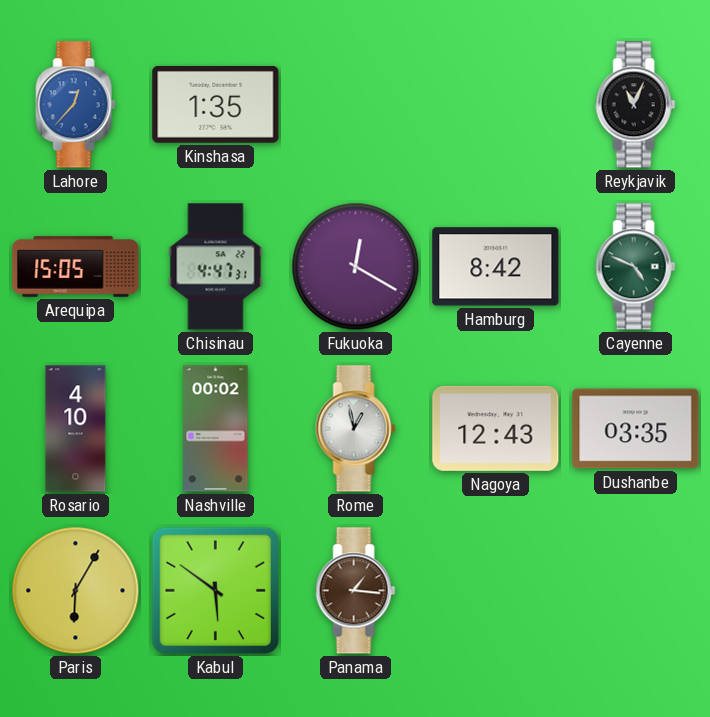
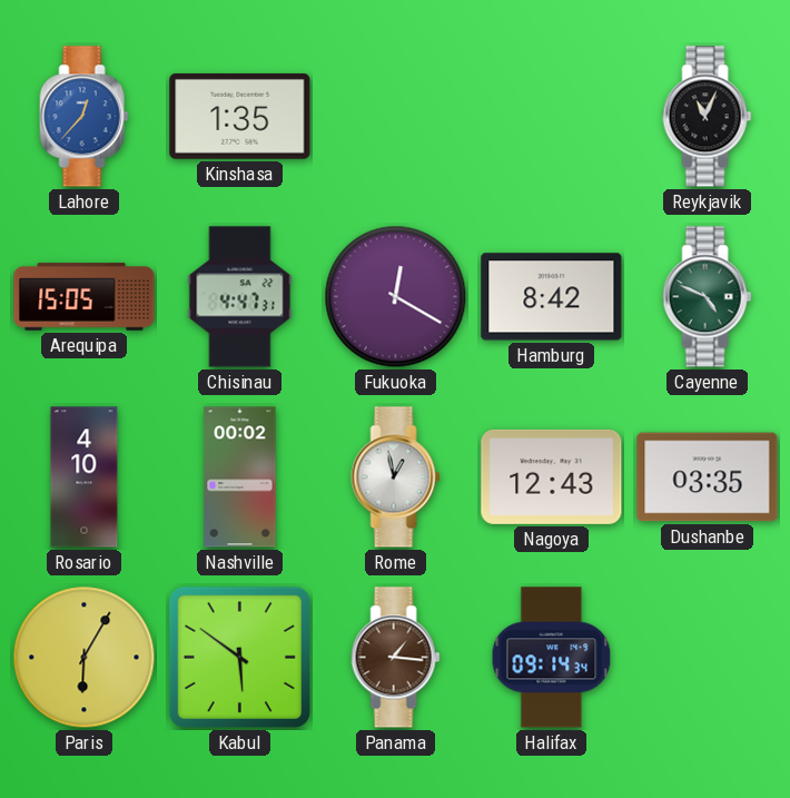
Halifax: none -> 09:14
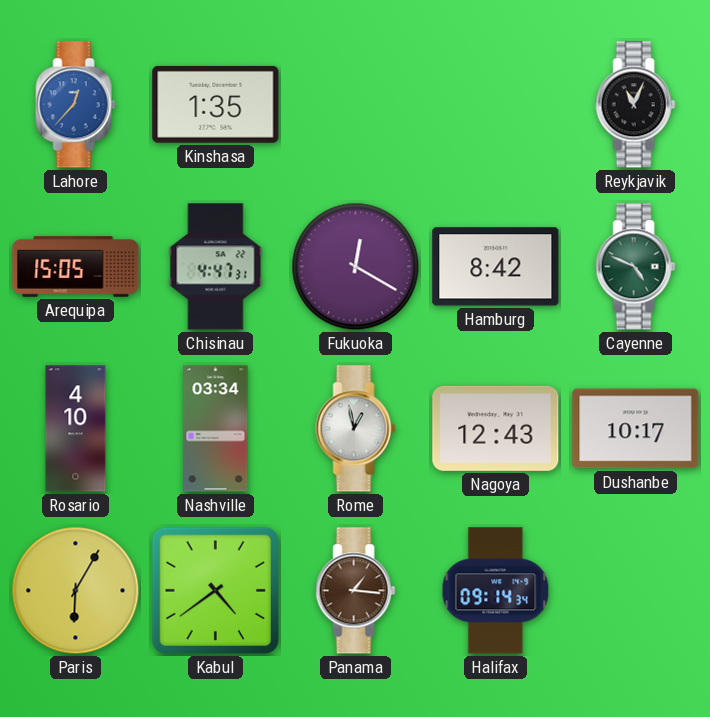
Nashville: 00:02 -> 03:34
Dushanbe: 03:35 -> 10:17
Kabul: 5:51 -> 4:39
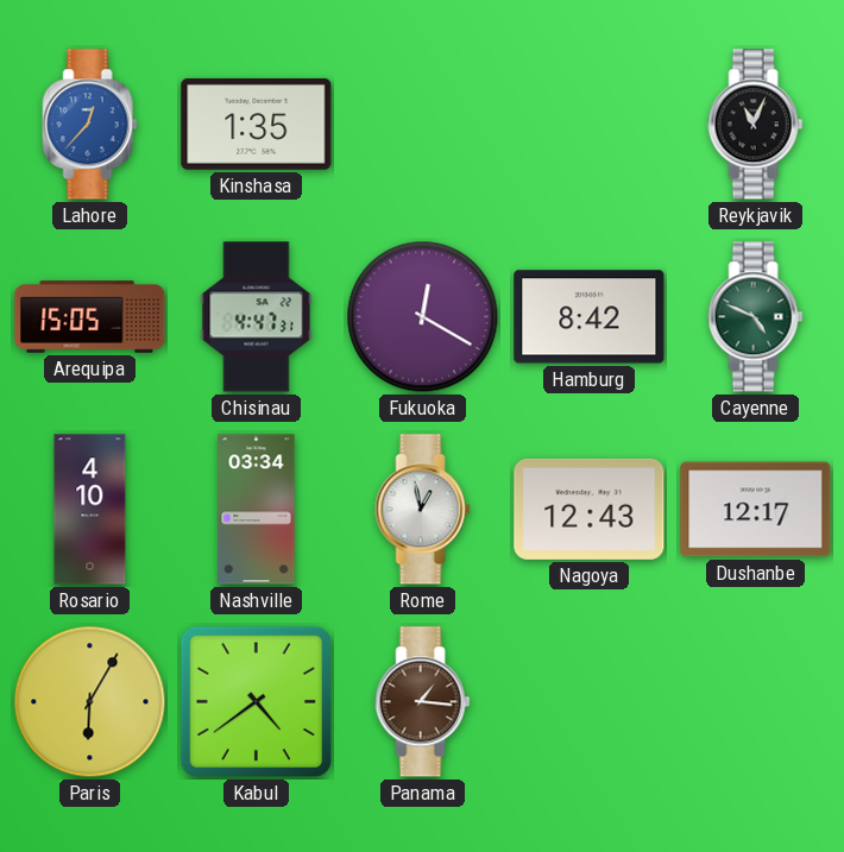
Dushanbe: 10:17 -> 12:17
Halifax: 09:14 -> none
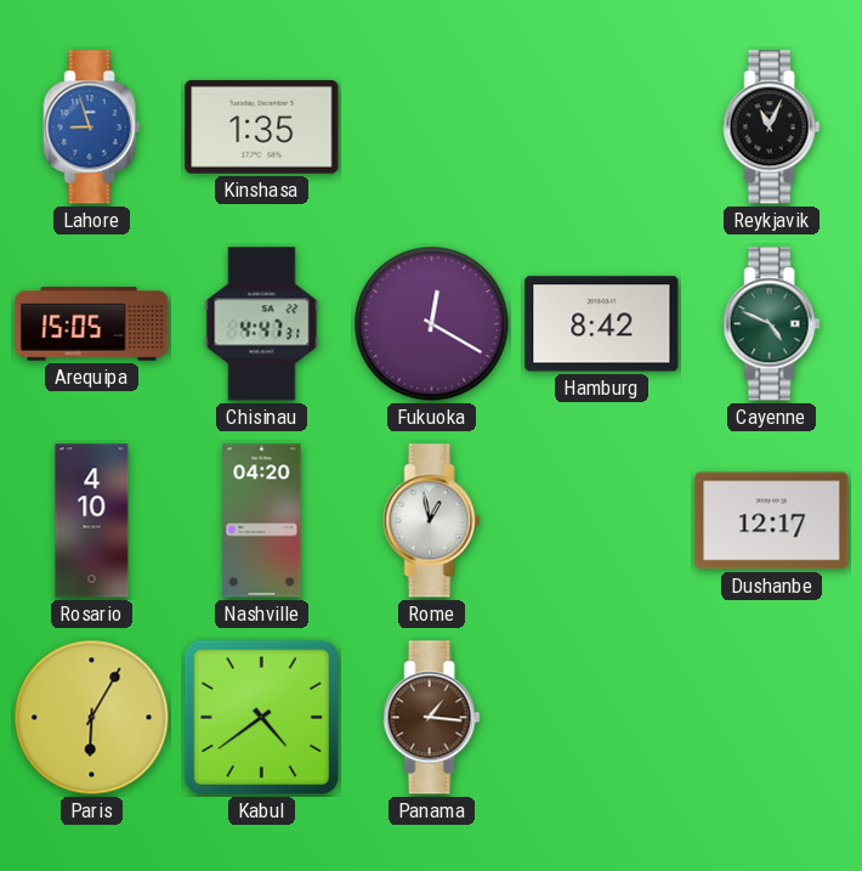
Lahore: 12:37 -> 8:57
Nashville: 03:34 -> 04:20
Nagoya: 12:43 -> none
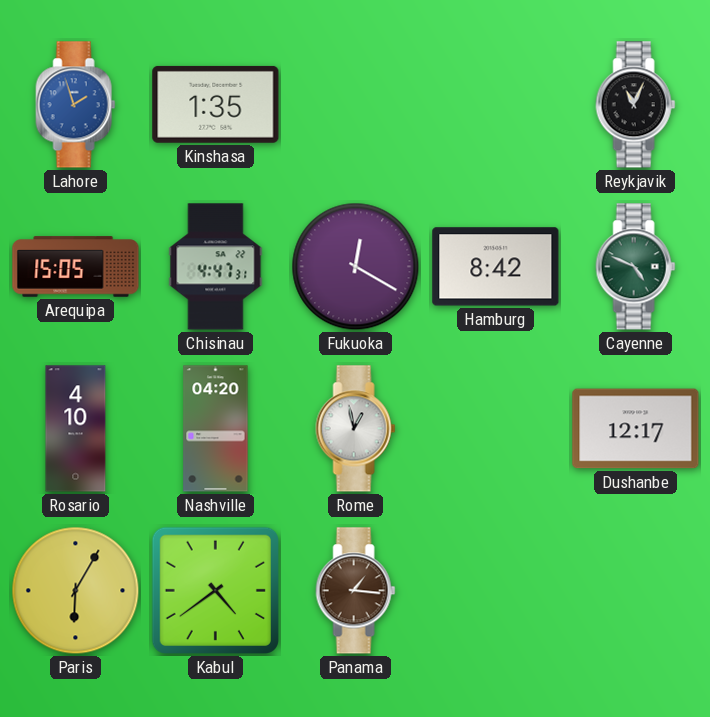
Lahore: 8:57 -> 1:57
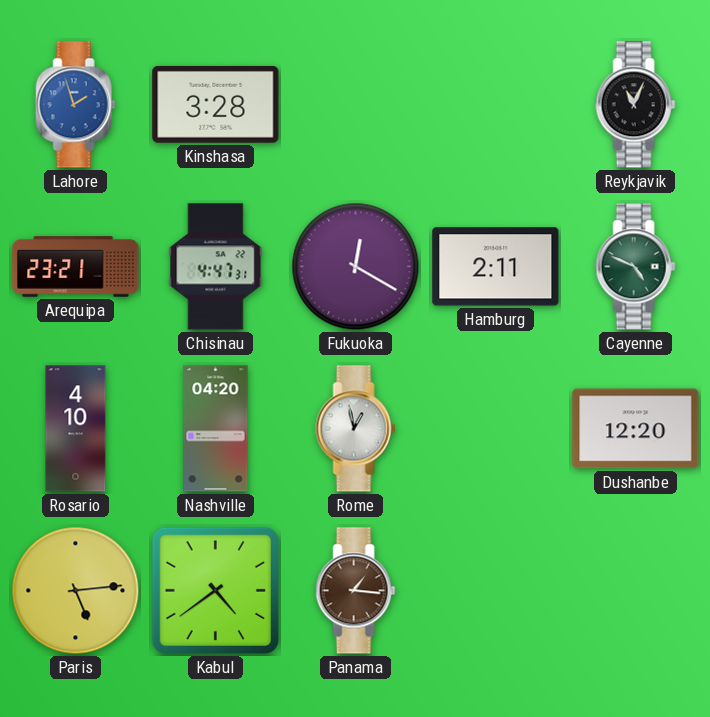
Kinshasa: 1:35 -> 3:28
Arequipa: 15:05 -> 23:21
Hamburg: 8:42 -> 2:11
Dushanbe: 12:17 -> 12:20
Paris: 6:05 -> 5:14
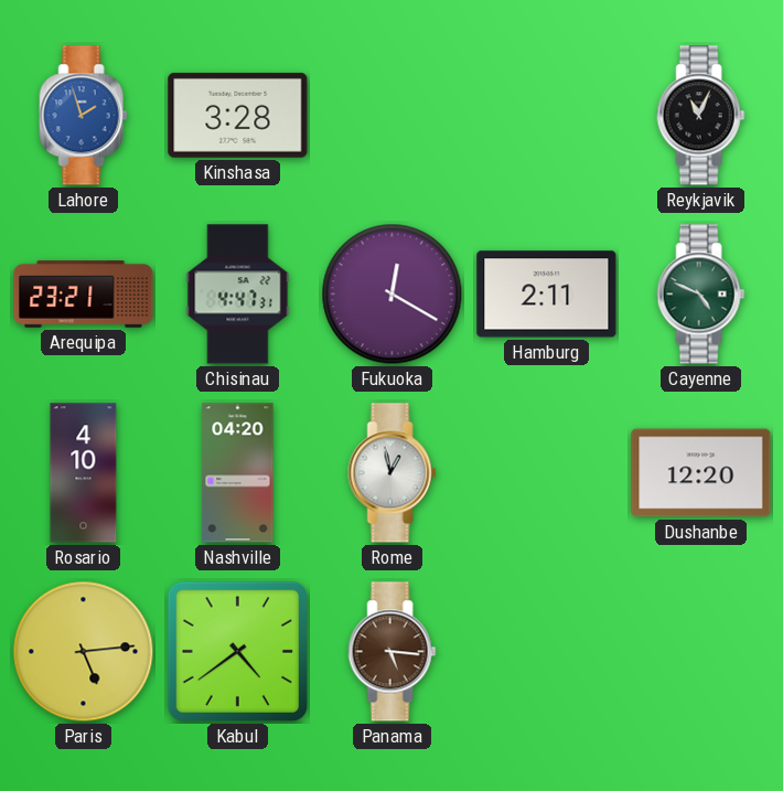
Panama: 1:16 -> 5:16
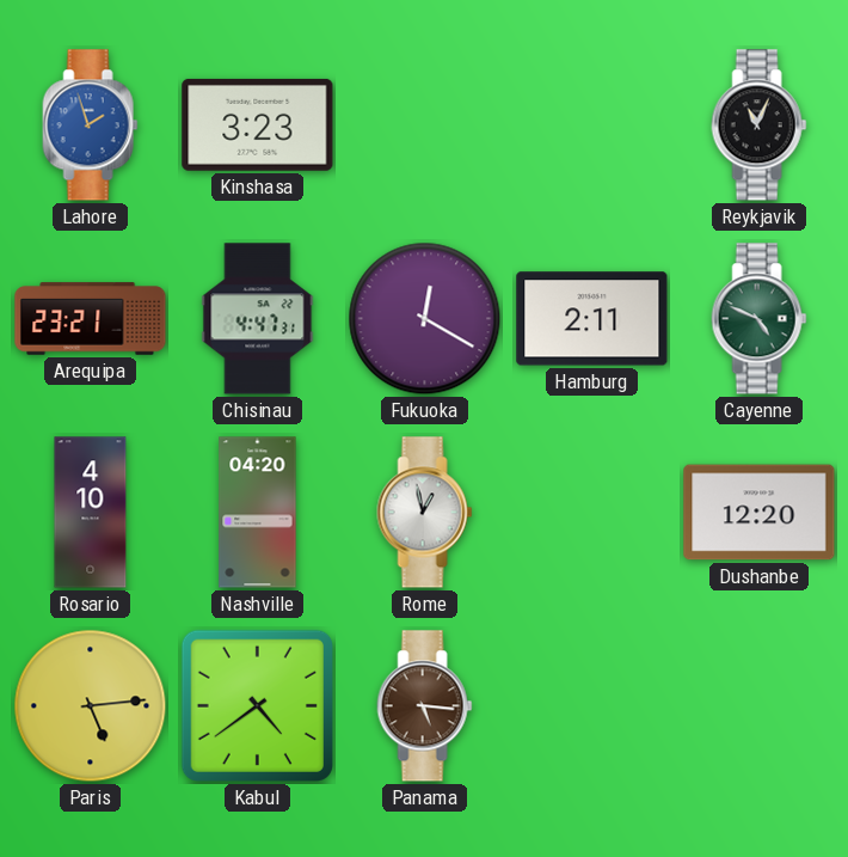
Kinshasa: 3:28 -> 3:23
